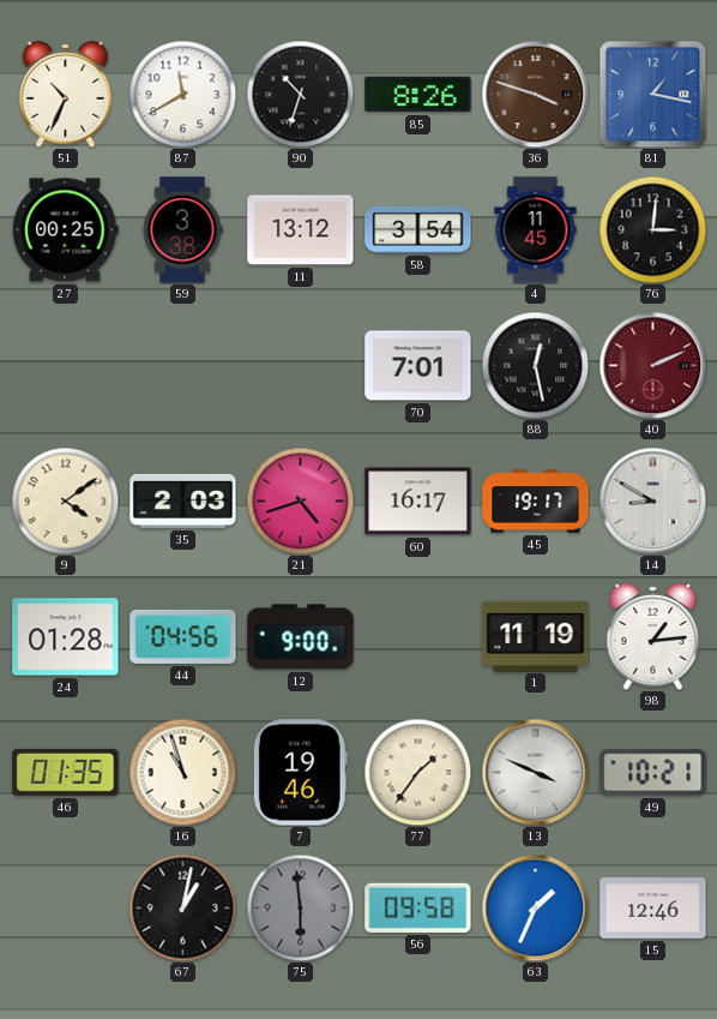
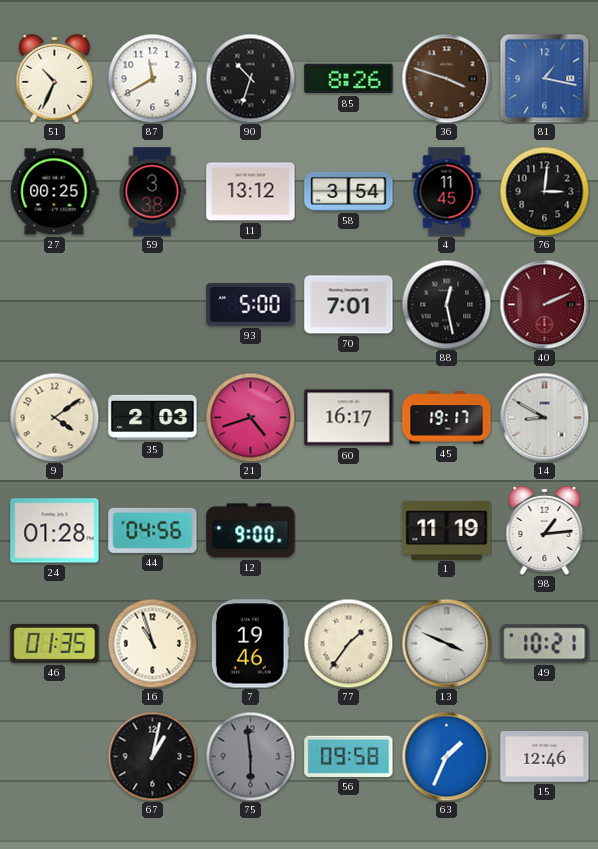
93: none -> 5:00
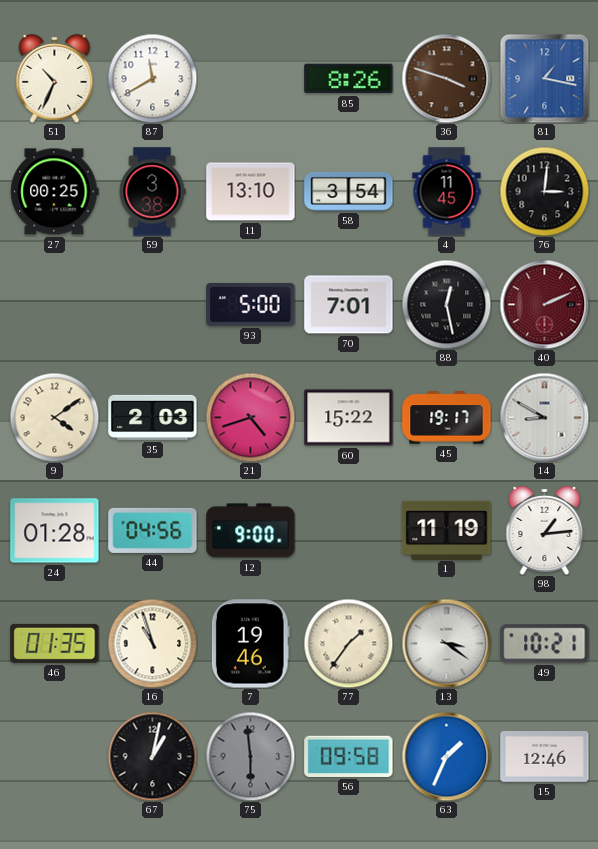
90: 10:33 -> none
11: 13:12 -> 13:10
60: 16:17 -> 15:22
13: 3:49 -> 3:21
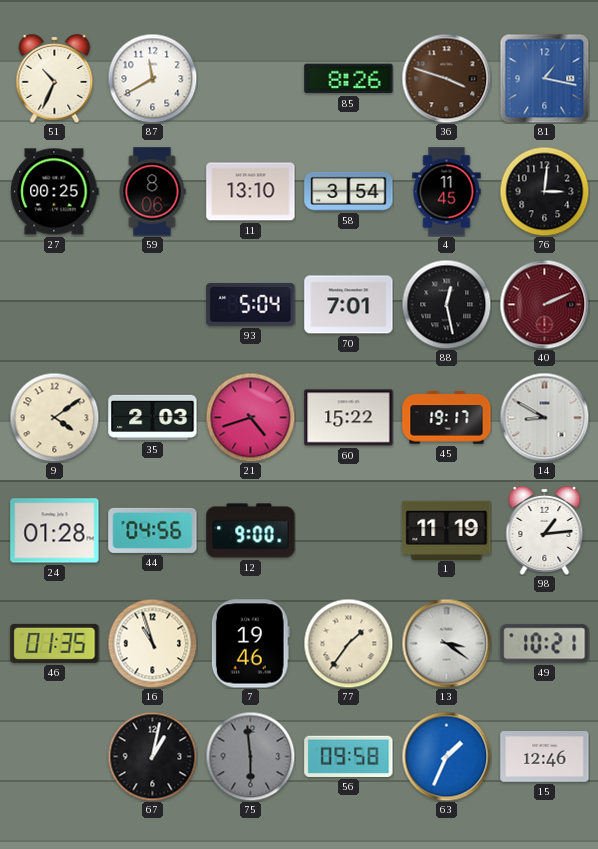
59: 3:38 -> 8:06
93: 5:00 -> 5:04
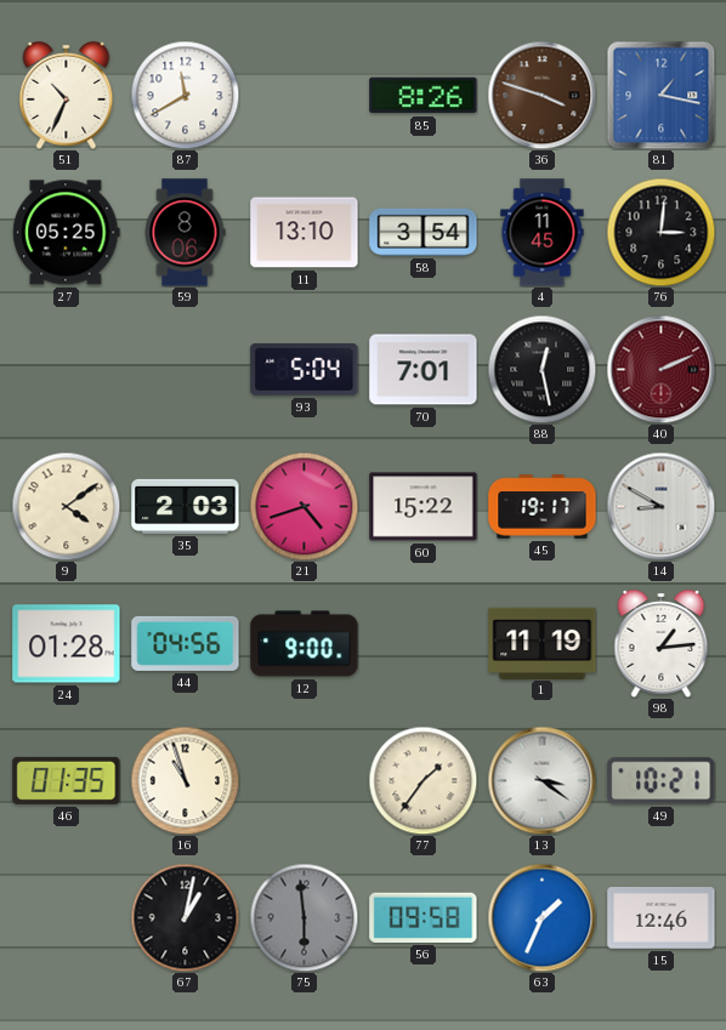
27: 00:25 -> 05:25
7: 19:46 -> none
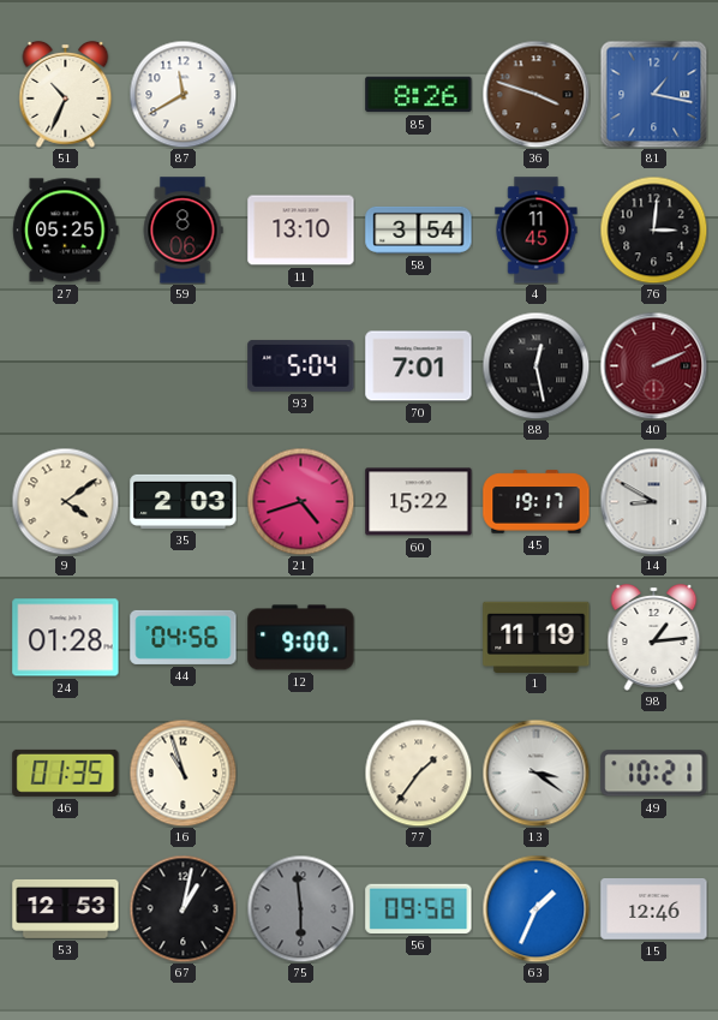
53: none -> 12:53
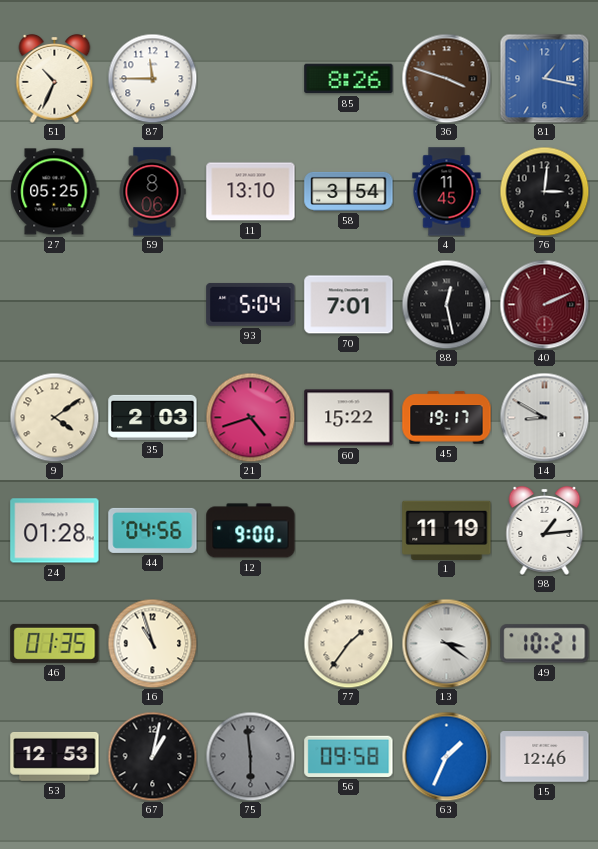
87: 11:40 -> 11:45
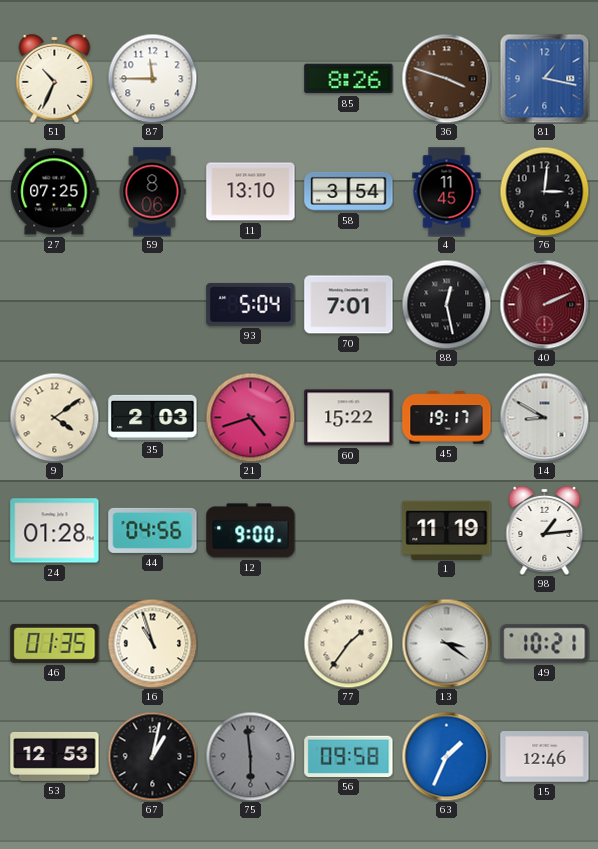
27: 05:25 -> 07:25
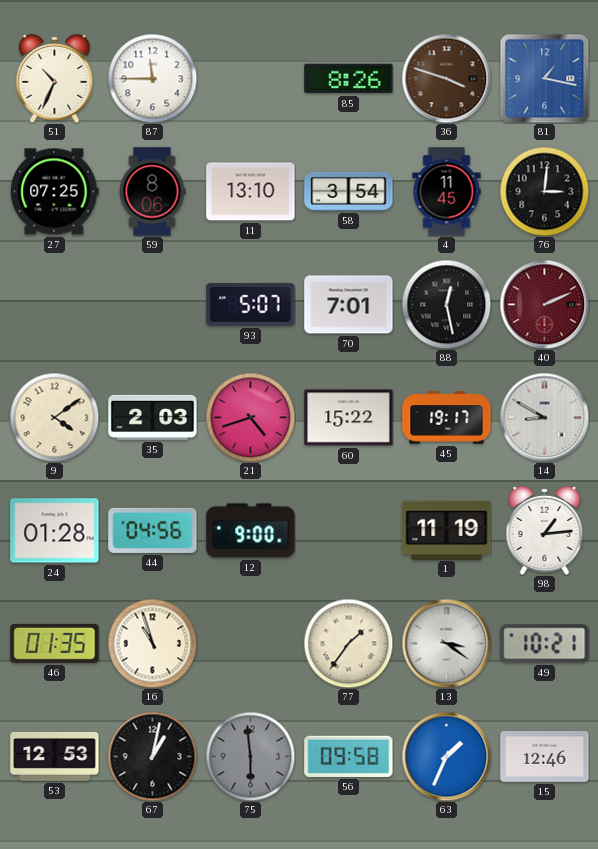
93: 5:04 -> 5:07
